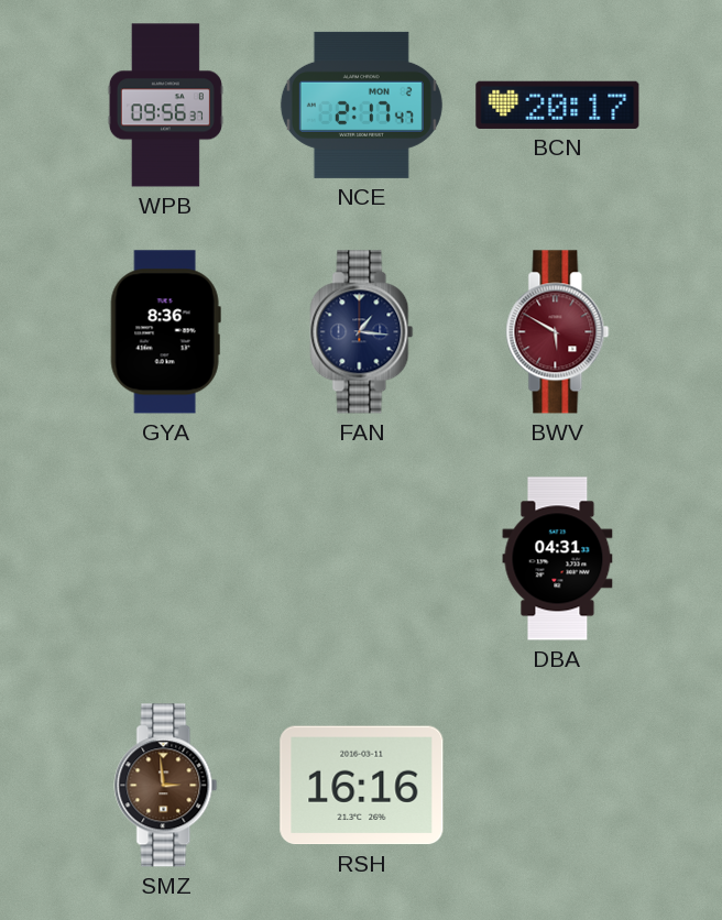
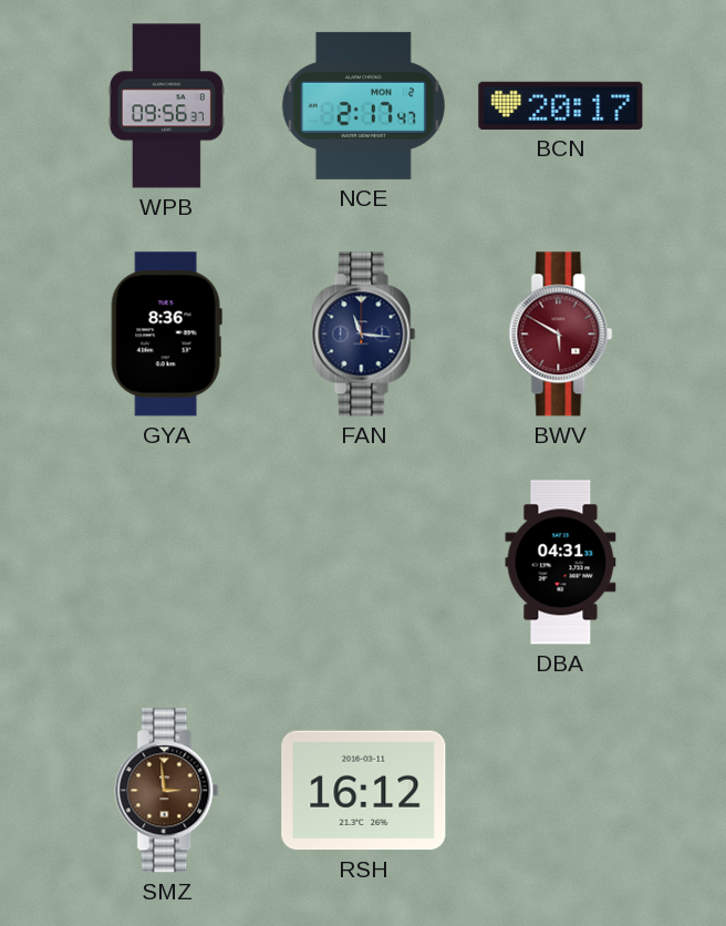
FAN: 1:16 -> 11:16
RSH: 16:16 -> 16:12
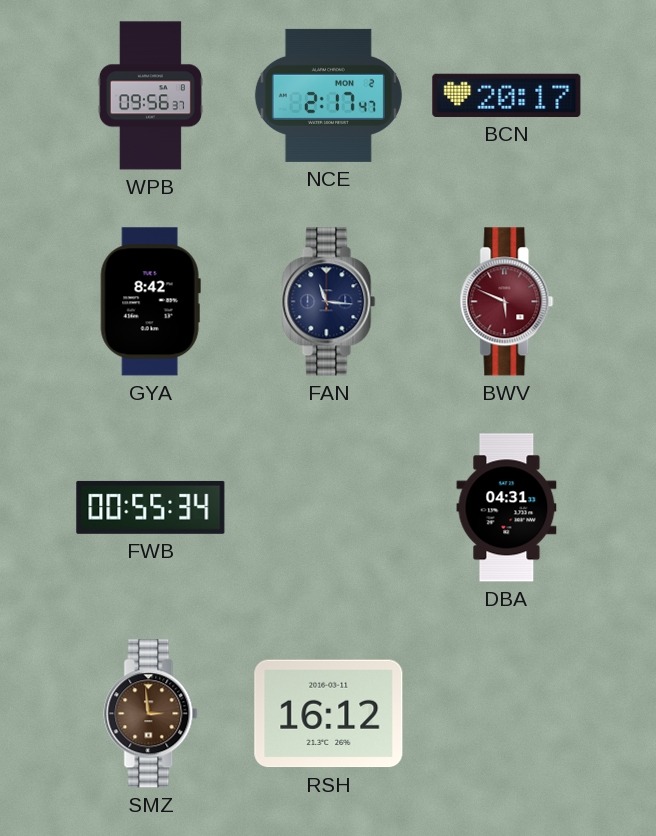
GYA: 8:36 -> 8:42
BWV: 5:50 -> 5:49
FWB: none -> 00:55
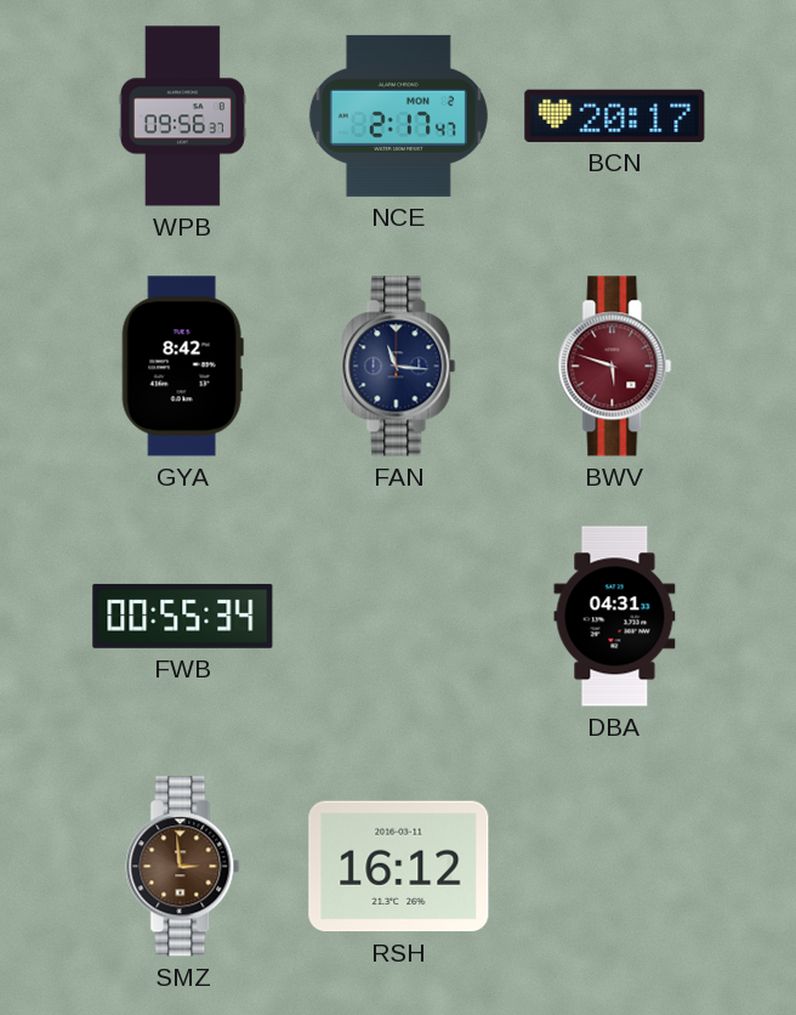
BWV: 5:49 -> 5:48
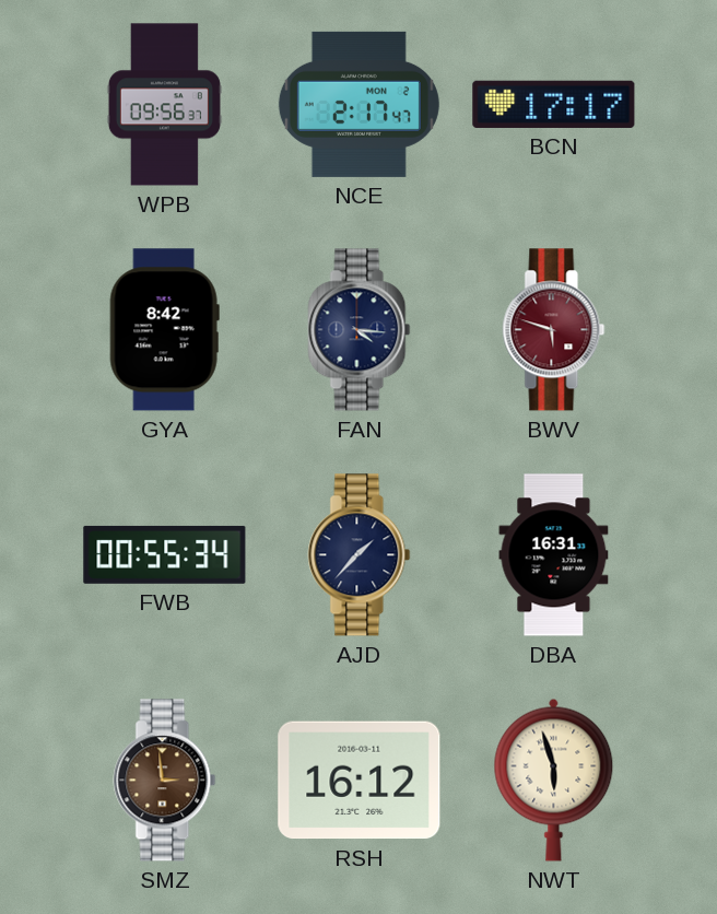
BCN: 20:17 -> 17:17
FAN: 11:16 -> 4:16
AJD: none -> 1:37
DBA: 04:31 -> 16:31
NWT: none -> 5:57
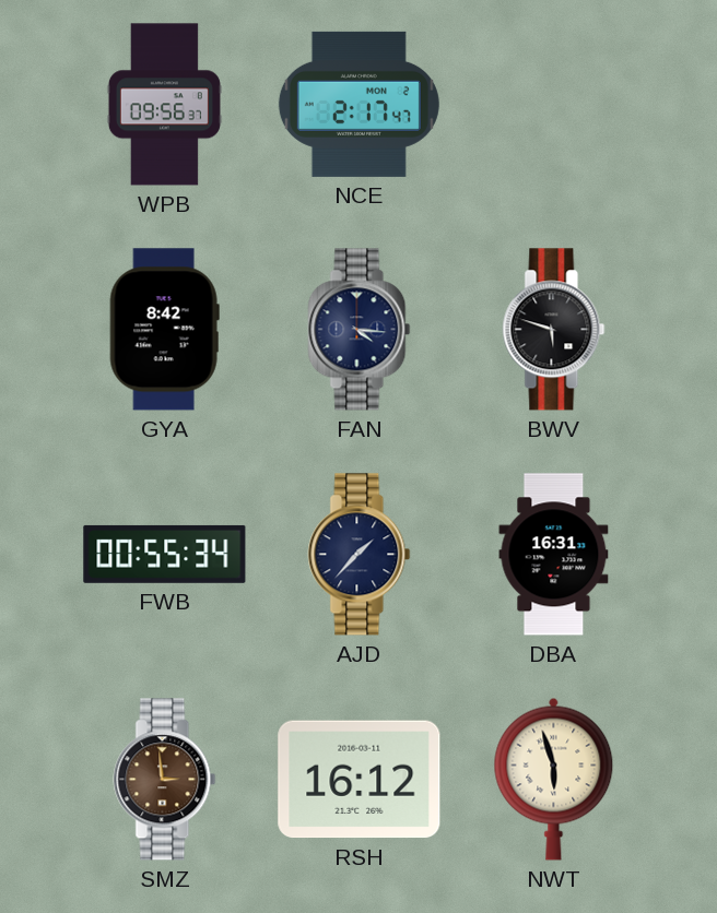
BCN: 17:17 -> none
BWV dial: burgundy -> black
